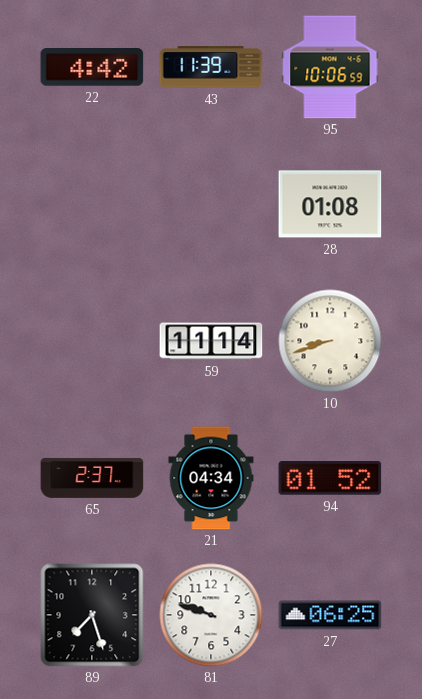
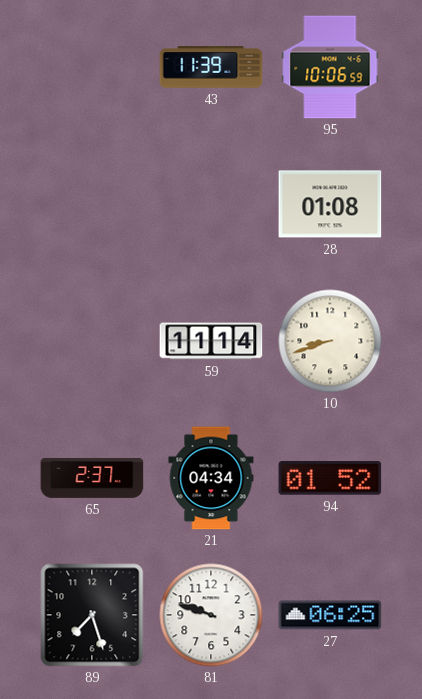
22: 4:42 -> none
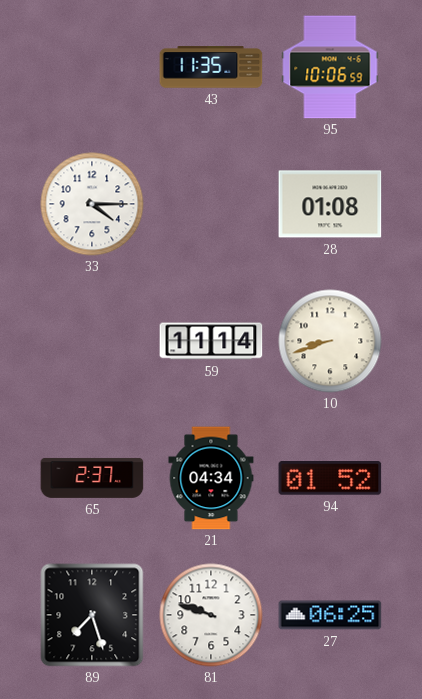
43: 11:39 -> 11:35
33: none -> 4:15
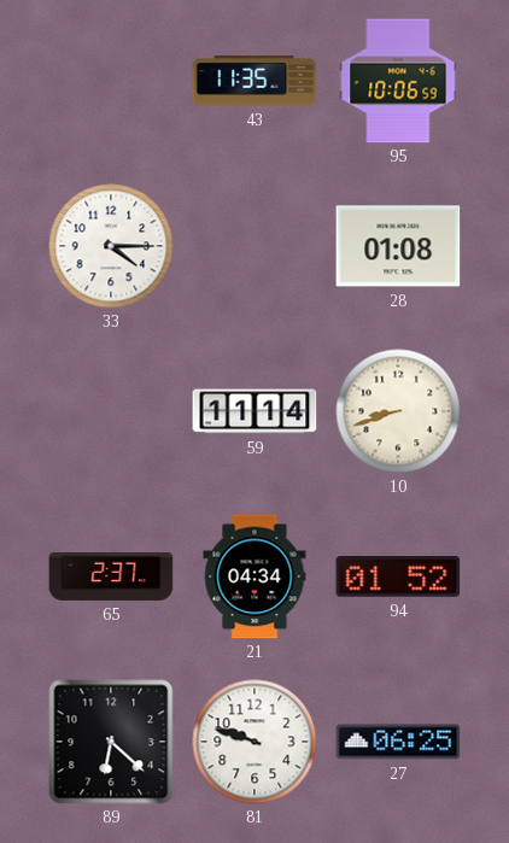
89: 7:27 -> 6:22
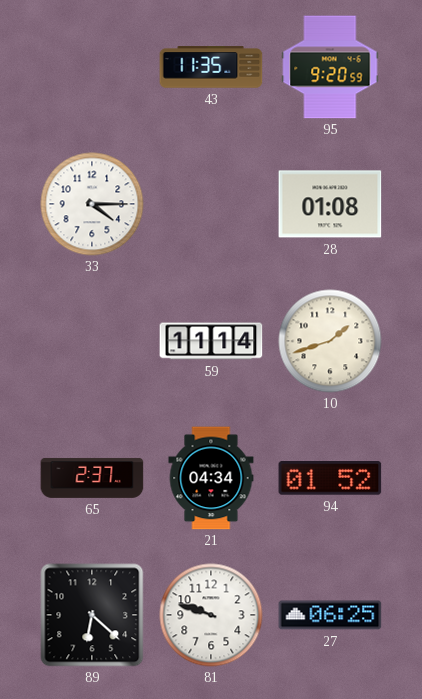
95: 10:06 -> 9:20
10: 8:42 -> 1:42
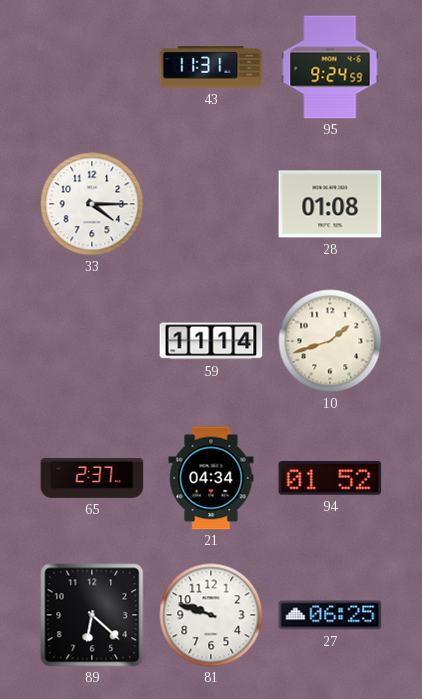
43: 11:35 -> 11:31
95: 9:20 -> 9:24
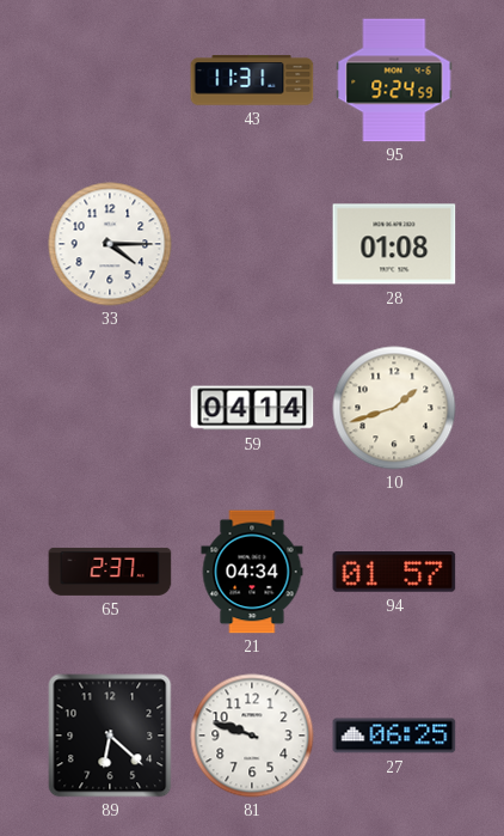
59: 11:14 -> 04:14
94: 01:52 -> 01:57
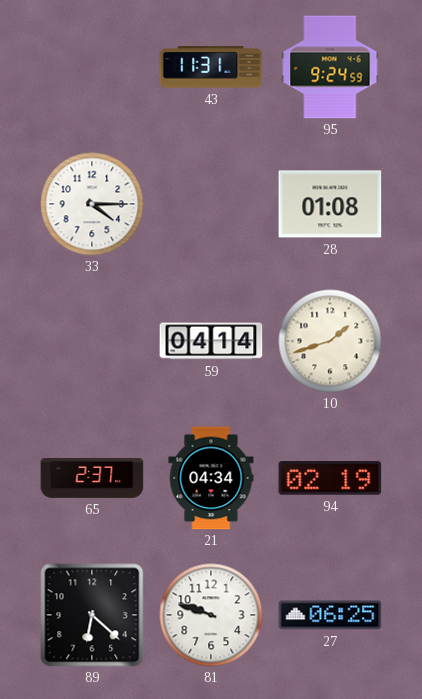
94: 01:57 -> 02:19
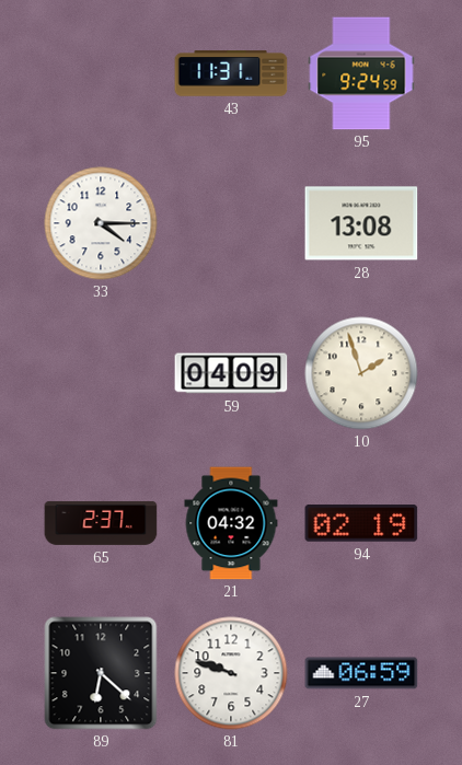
28: 01:08 -> 13:08
59: 04:14 -> 04:09
10: 1:42 -> 1:57
21: 04:34 -> 04:32
27: 06:25 -> 06:59
